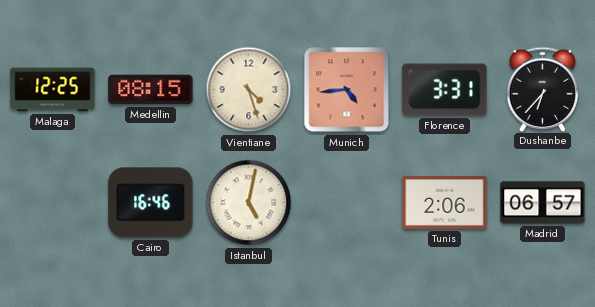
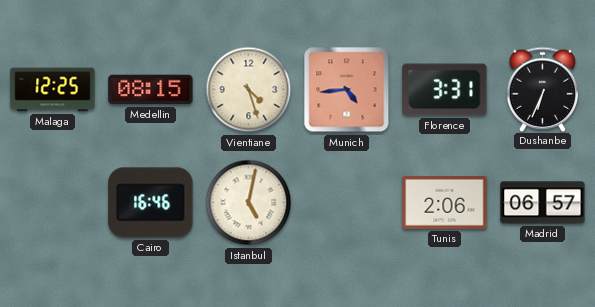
Dushanbe: 6:37 -> 6:34
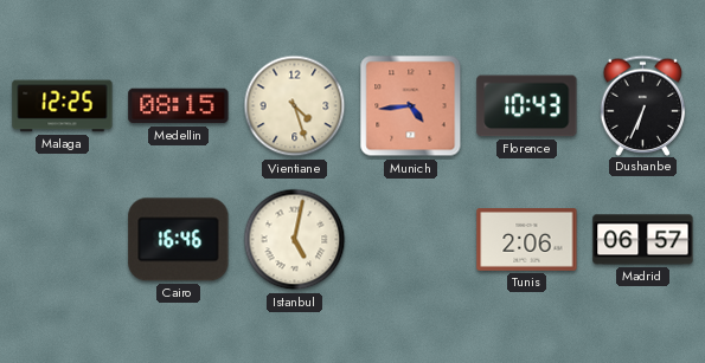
Florence: 3:31 -> 10:43
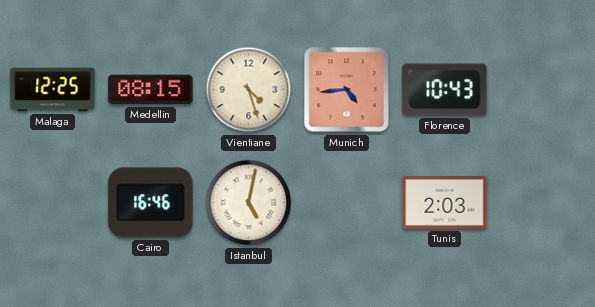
Dushanbe: 6:34 -> none
Tunis: 2:06 -> 2:03
Madrid: 06:57 -> none
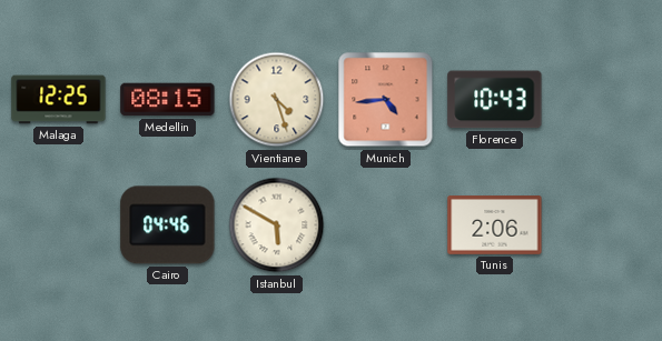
Cairo: 16:46 -> 04:46
Istanbul: 5:02 -> 5:50
Tunis: 2:03 -> 2:06
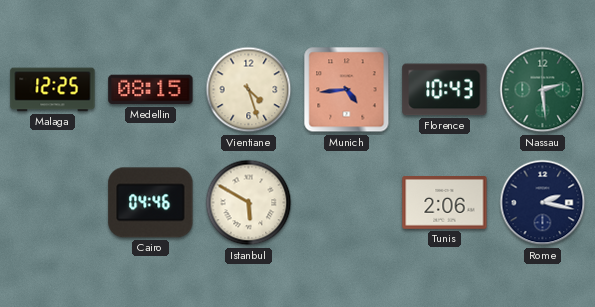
Nassau: none -> 2:29
Rome: none -> 2:17
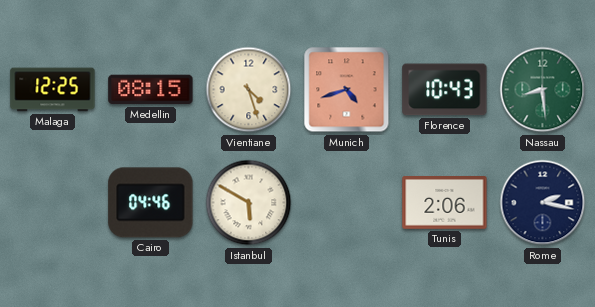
Munich: 4:44 -> 4:42
Nassau: 2:29 -> 8:29
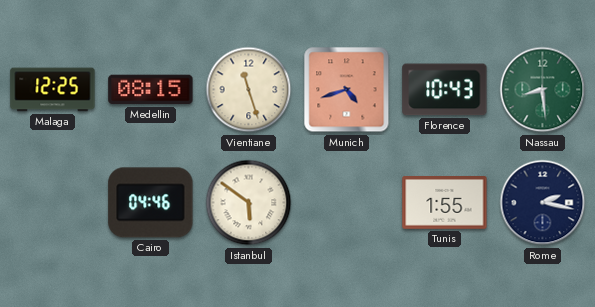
Vientiane: 4:27 -> 11:27
Istanbul: 5:50 -> 5:51
Tunis: 2:06 -> 1:55
